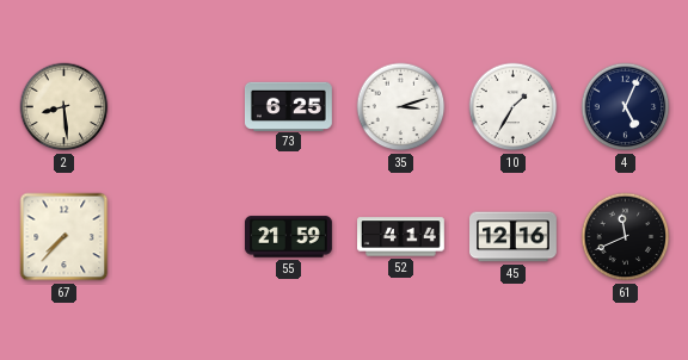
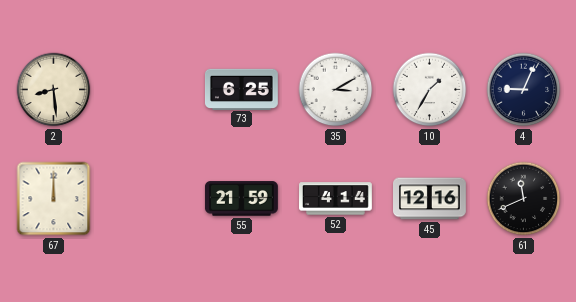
35: 3:12 -> 3:10
4: 5:04 -> 9:04
67: 7:37 -> 12:00
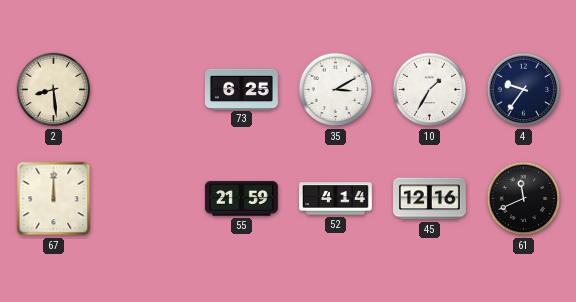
4: 9:04 -> 9:36
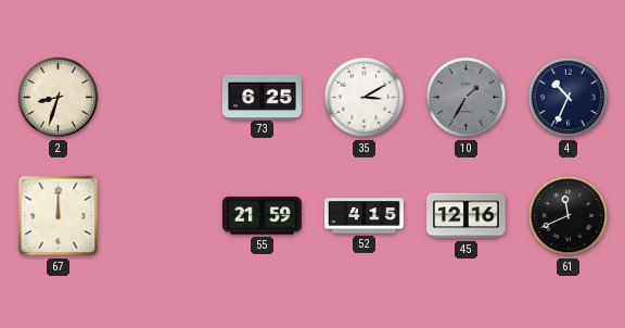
2: 8:29 -> 8:33
10 dial: white -> grey
4: 9:36 -> 10:34
52: 4:14 -> 4:15
